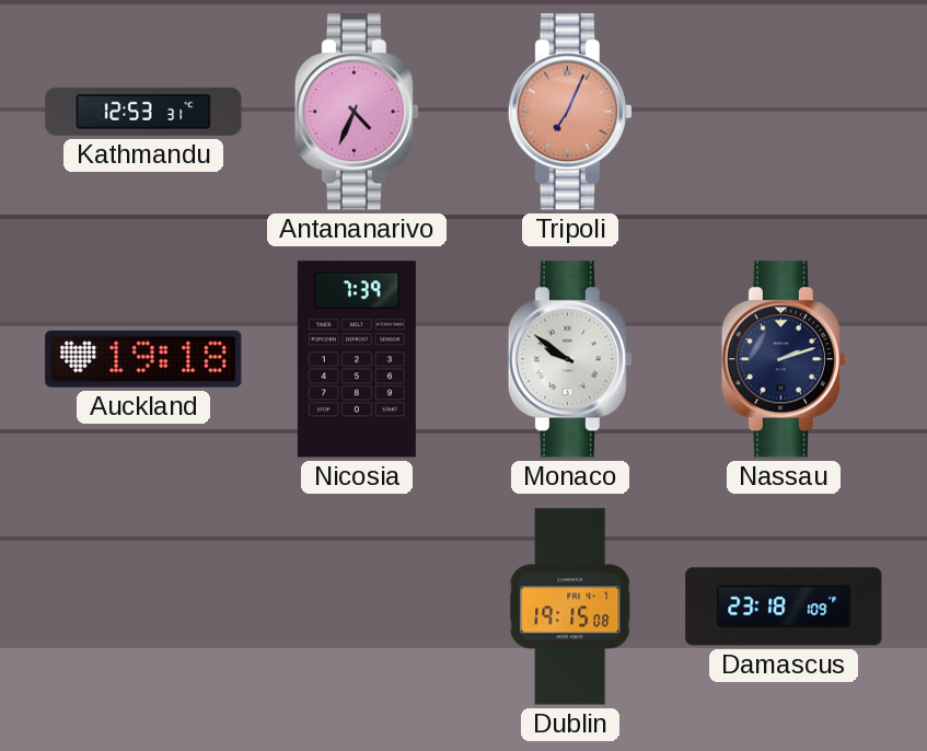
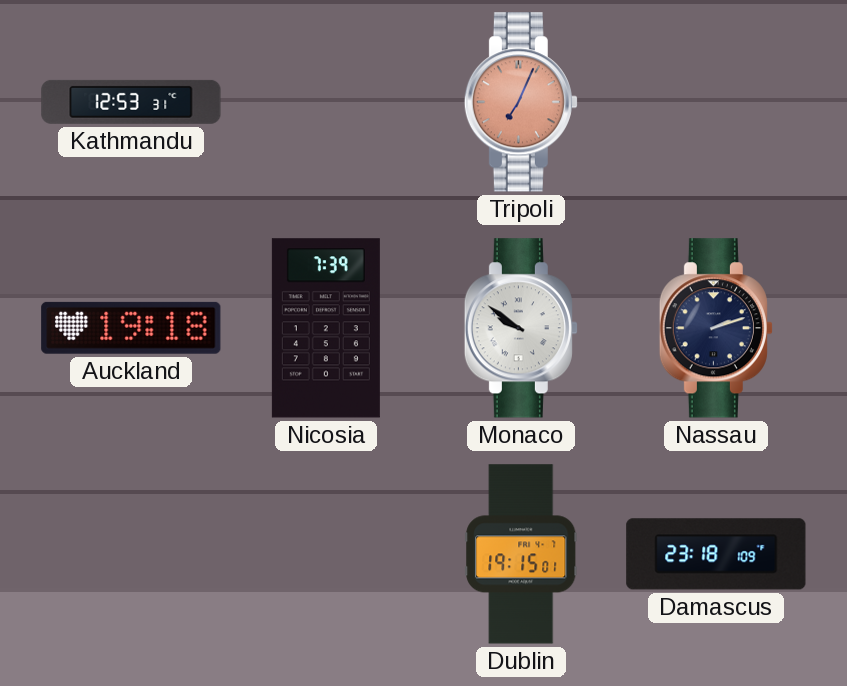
Antananarivo: 4:34 -> none
Dublin: 19:15:08 -> 19:15:01
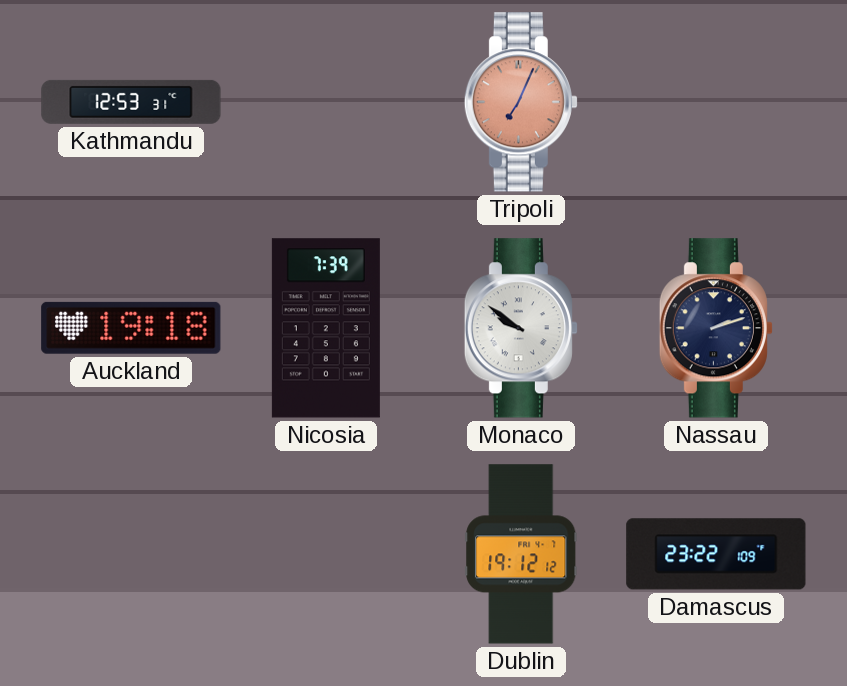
Dublin: 19:15 -> 19:12
Damascus: 23:18 -> 23:22
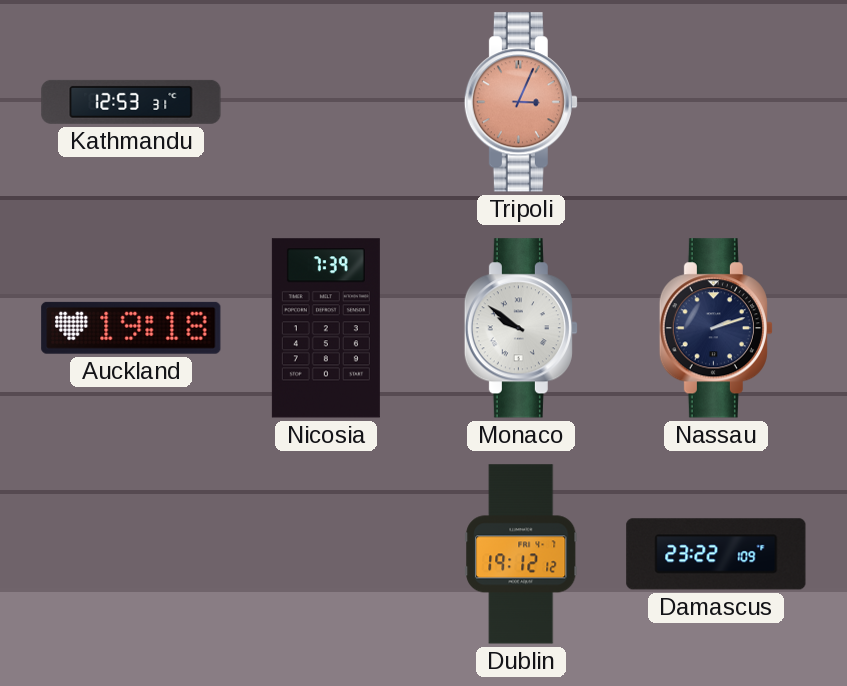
Tripoli: 7:04 -> 3:04
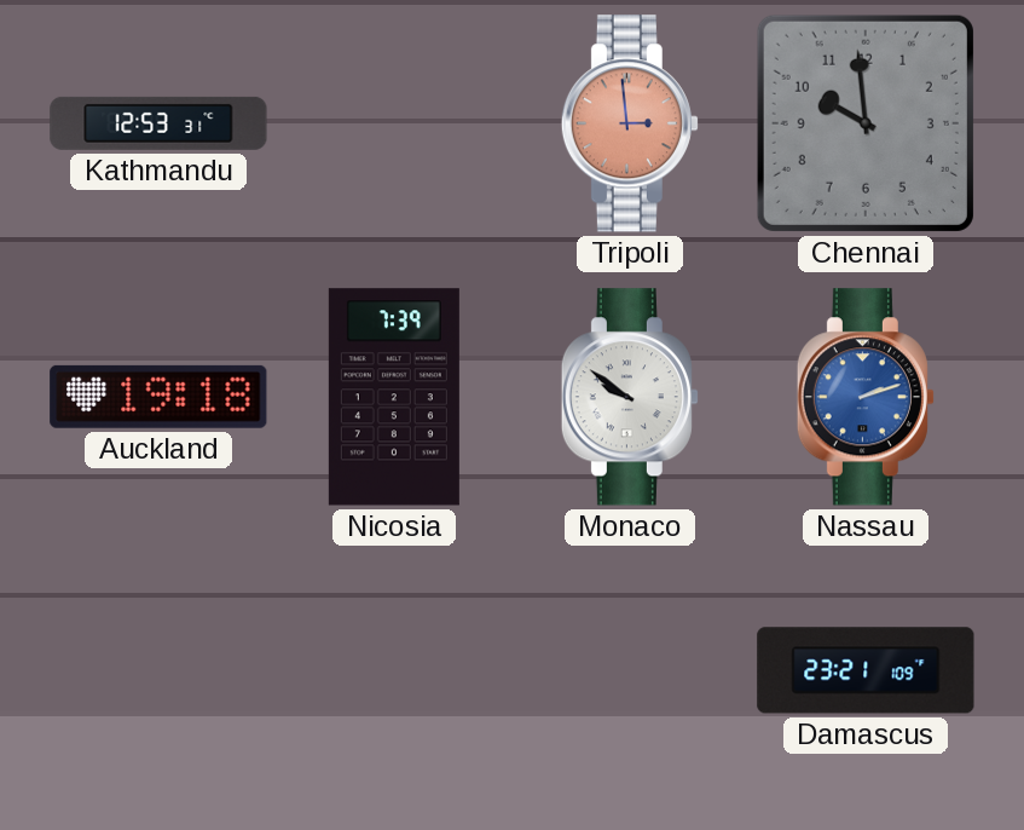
Tripoli: 3:04 -> 2:59
Chennai: none -> 9:59
Nassau dial: navy -> blue
Dublin: 19:12 -> none
Damascus: 23:22 -> 23:21
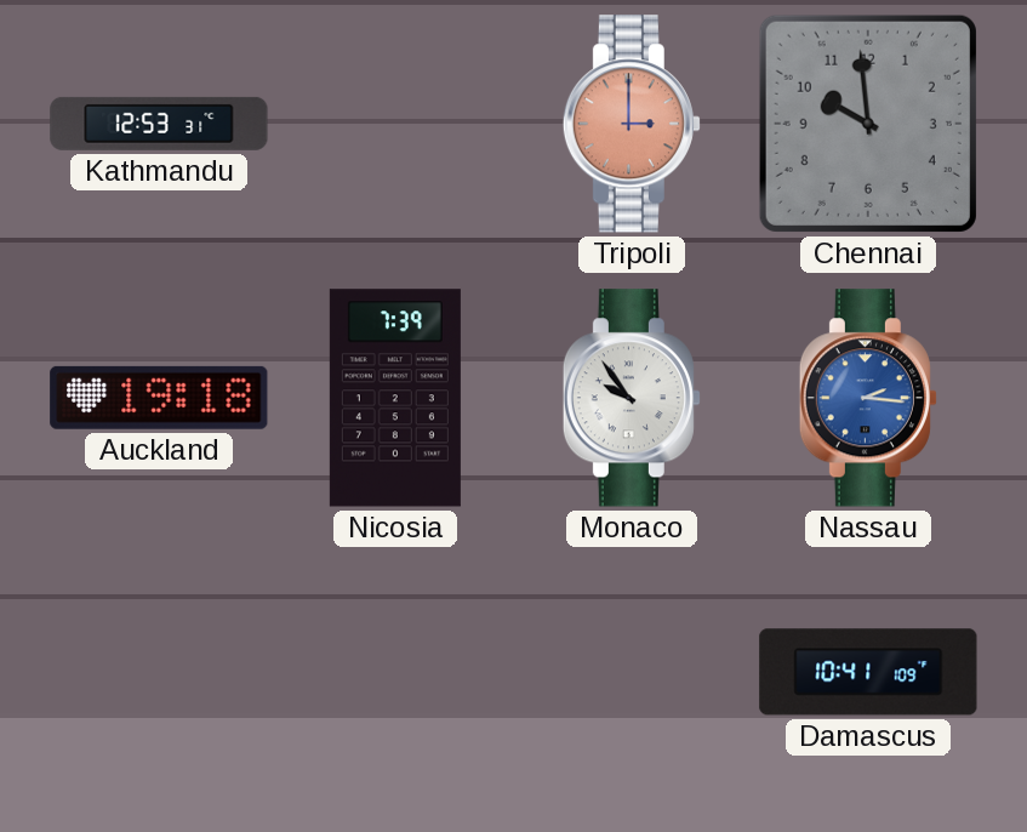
Tripoli: 2:59 -> 3:00
Monaco: 9:51 -> 9:54
Nassau: 2:12 -> 2:16
Damascus: 23:21 -> 10:41
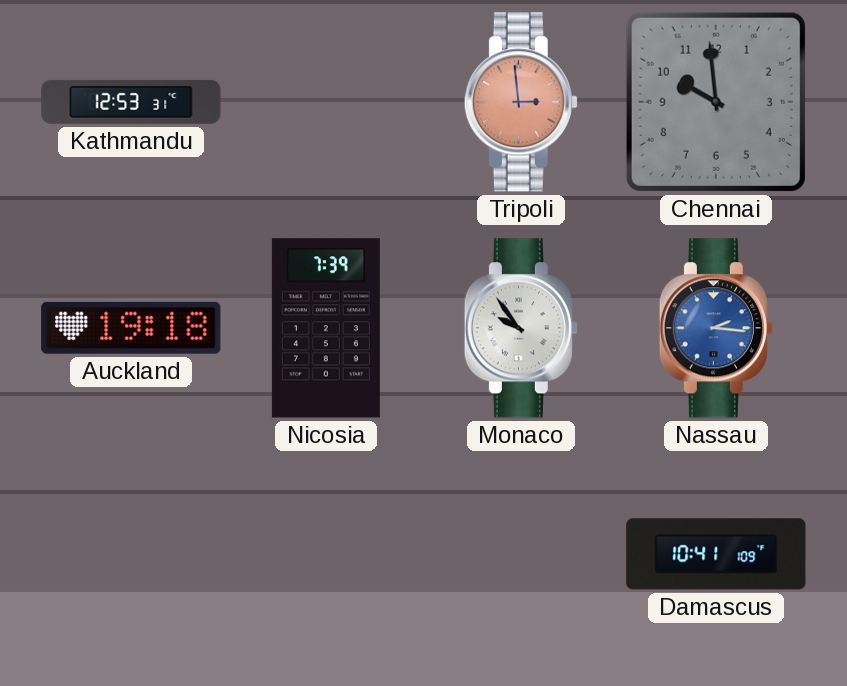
Tripoli: 3:00 -> 2:59
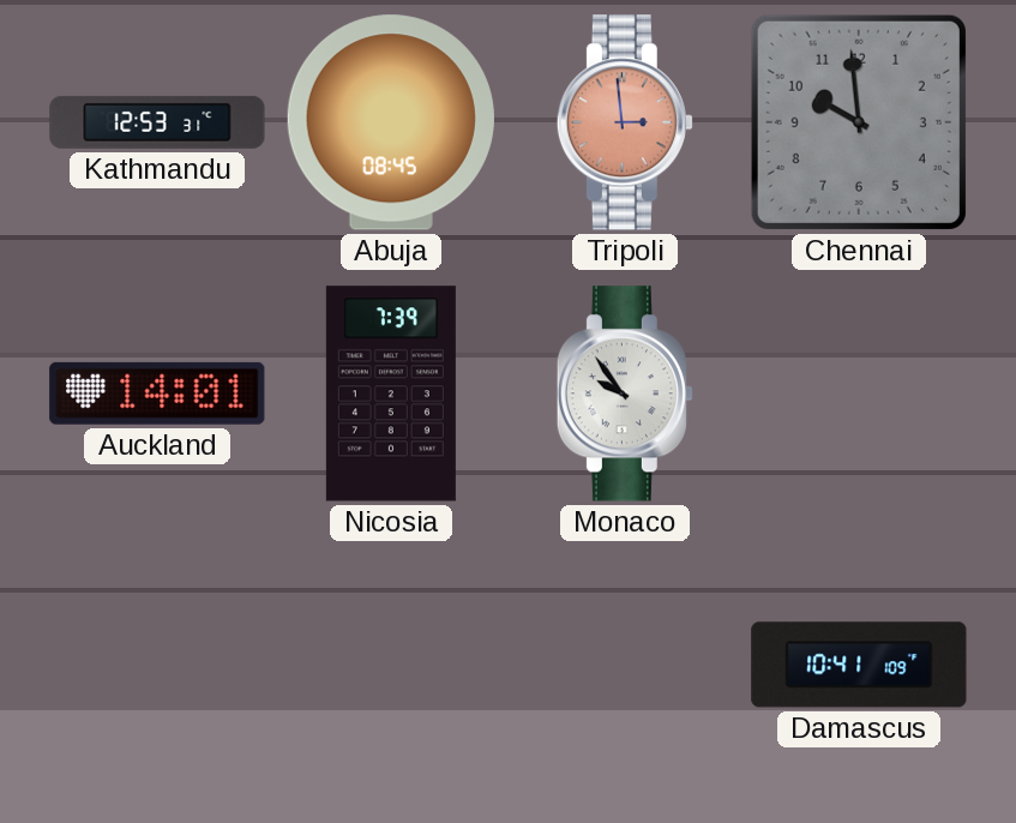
Abuja: none -> 08:45
Auckland: 19:18 -> 14:01
Nassau: 2:16 -> none
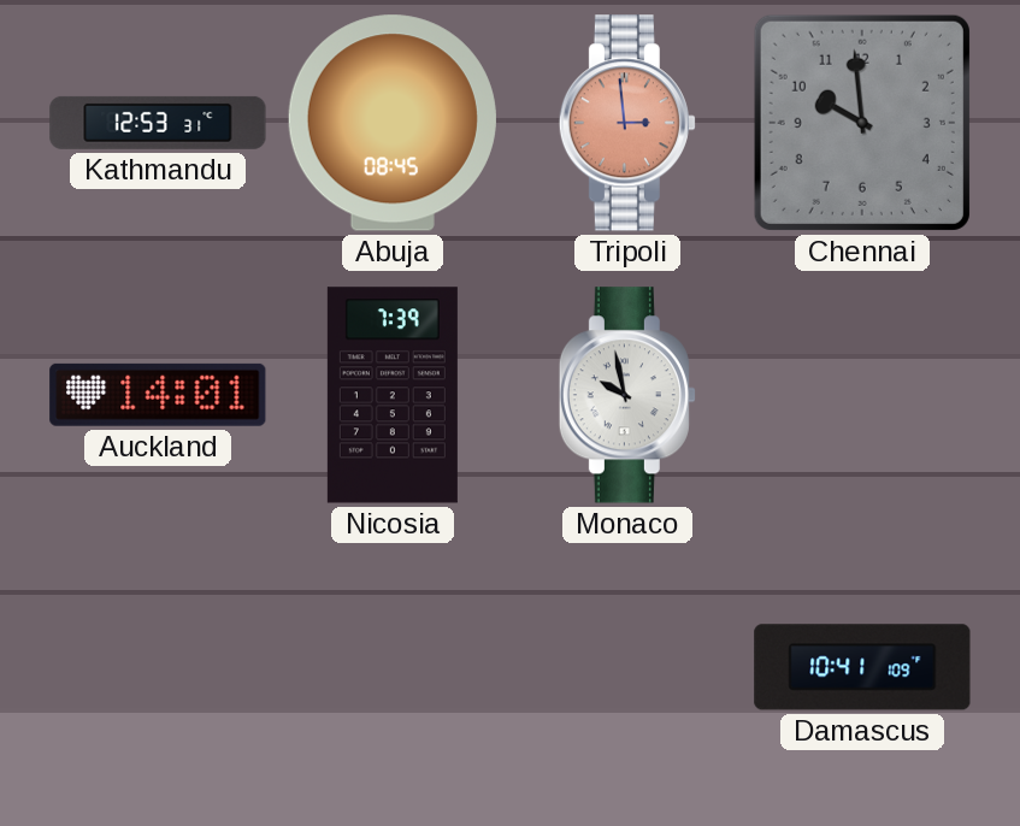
Monaco: 9:54 -> 9:58
